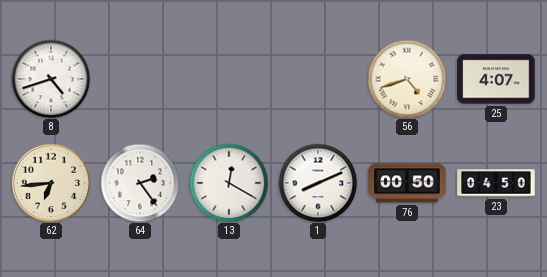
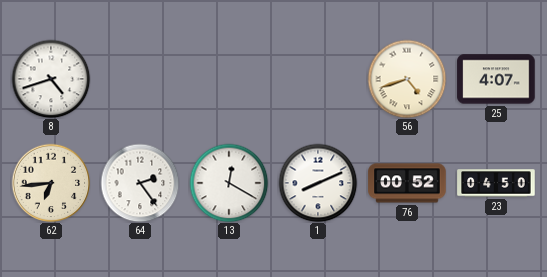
76: 00:50 -> 00:52
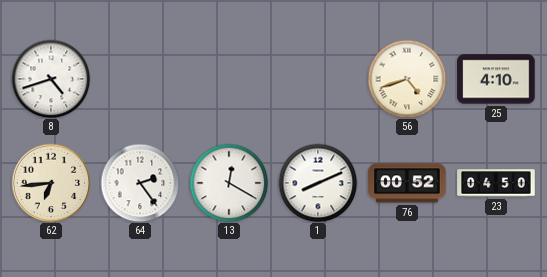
25: 4:07 -> 4:10
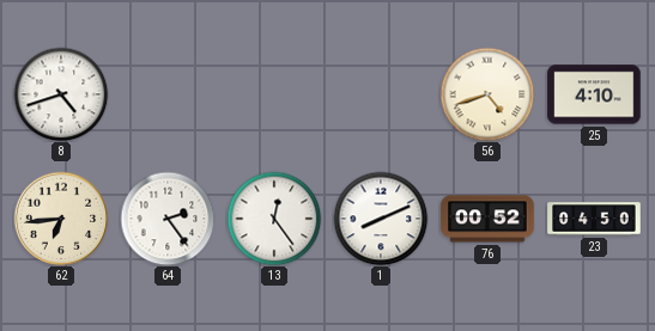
13: 12:20 -> 12:24
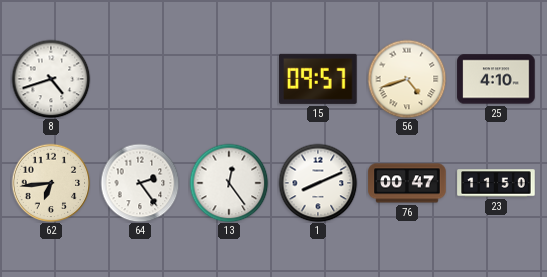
15: none -> 09:57
76: 00:52 -> 00:47
23: 04:50 -> 11:50
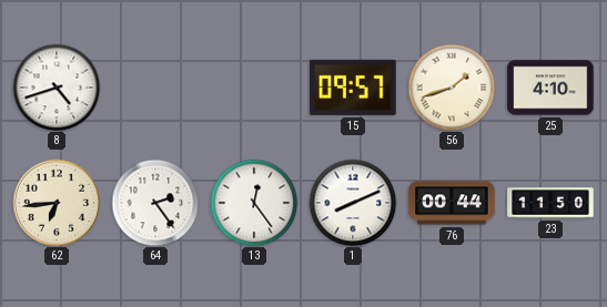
56: 4:42 -> 1:42
76: 00:47 -> 00:44
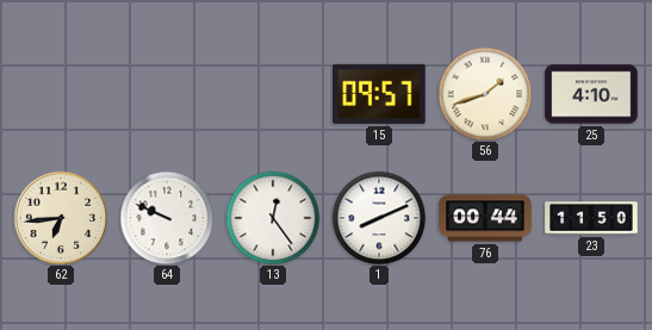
8: 4:42 -> none
64: 2:24 -> 9:49
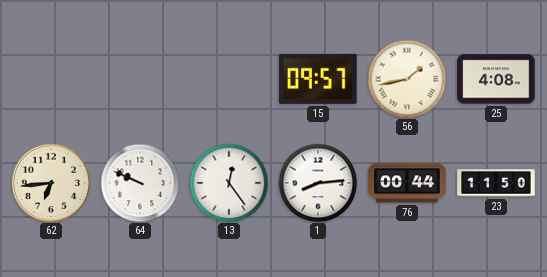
56: 1:42 -> 1:43
25: 4:10 -> 4:08
1: 8:11 -> 8:14
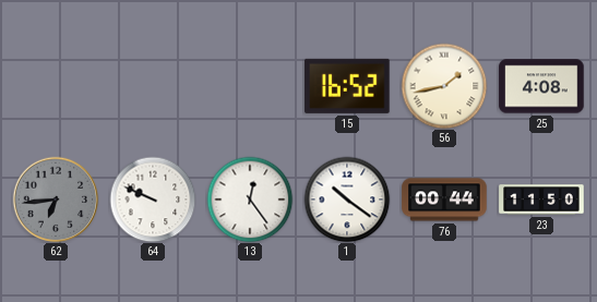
15: 09:57 -> 16:52
62 dial: cream -> grey
1: 8:14 -> 10:21
